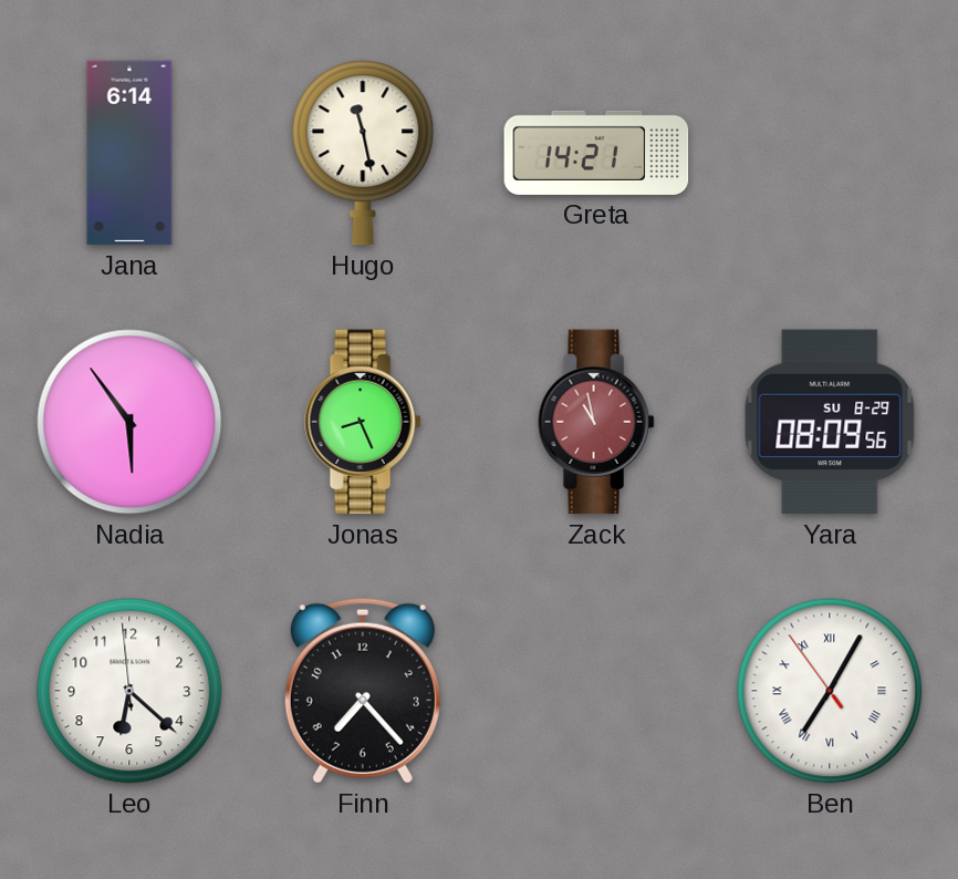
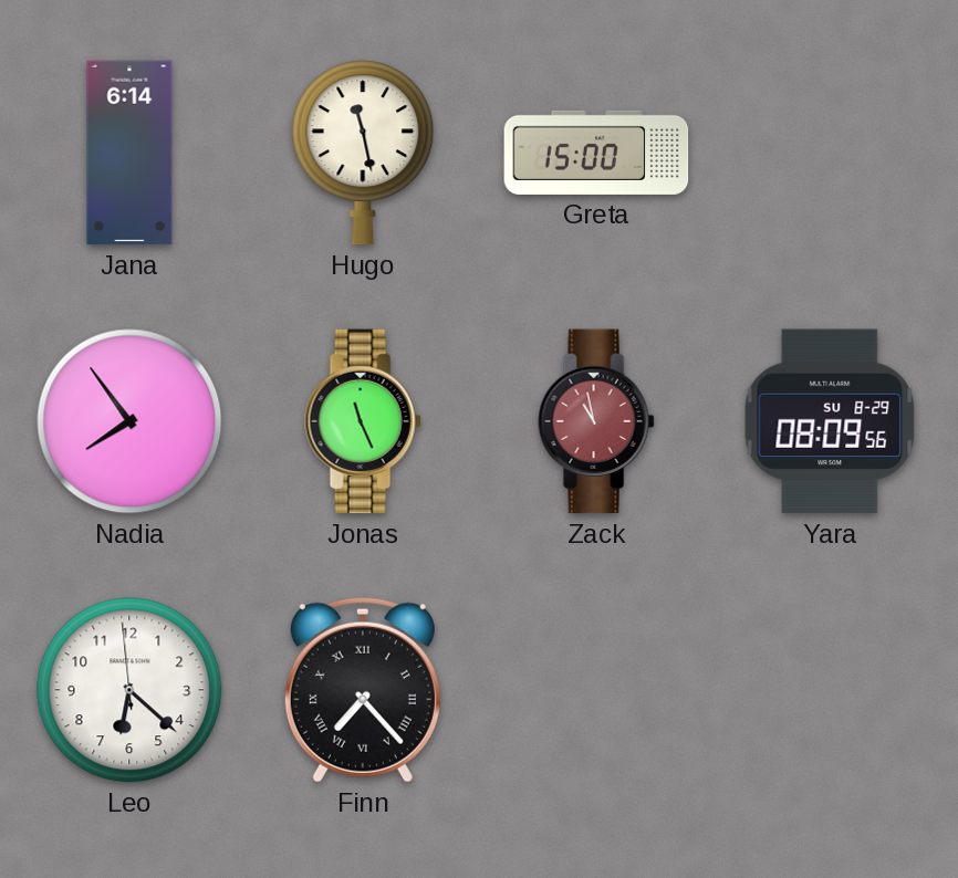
Greta: 14:21 -> 15:00
Nadia: 5:54 -> 7:54
Jonas: 8:26 -> 11:26
Finn numerals: Arabic -> Roman
Ben: 7:04 -> none
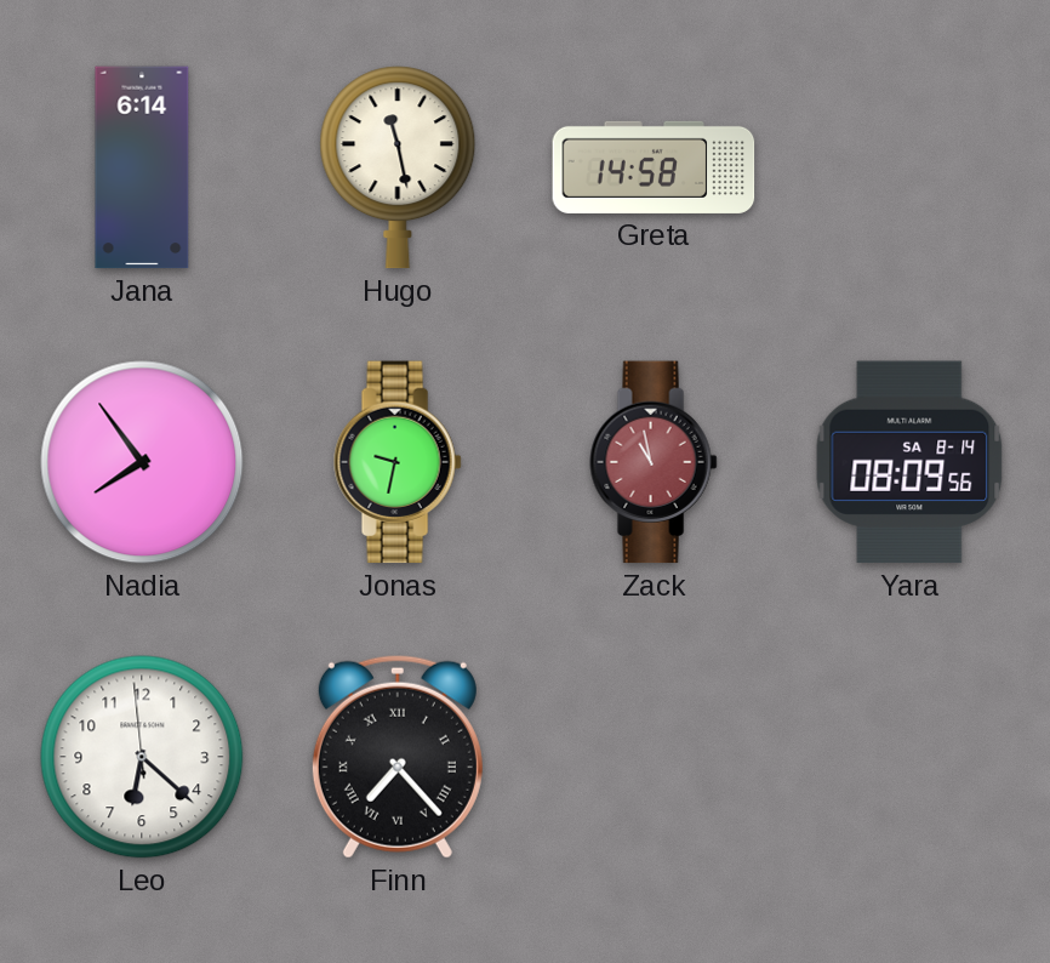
Greta: 15:00 -> 14:58
Jonas: 11:26 -> 9:32
Yara date: SU 8-29 -> SA 8-14
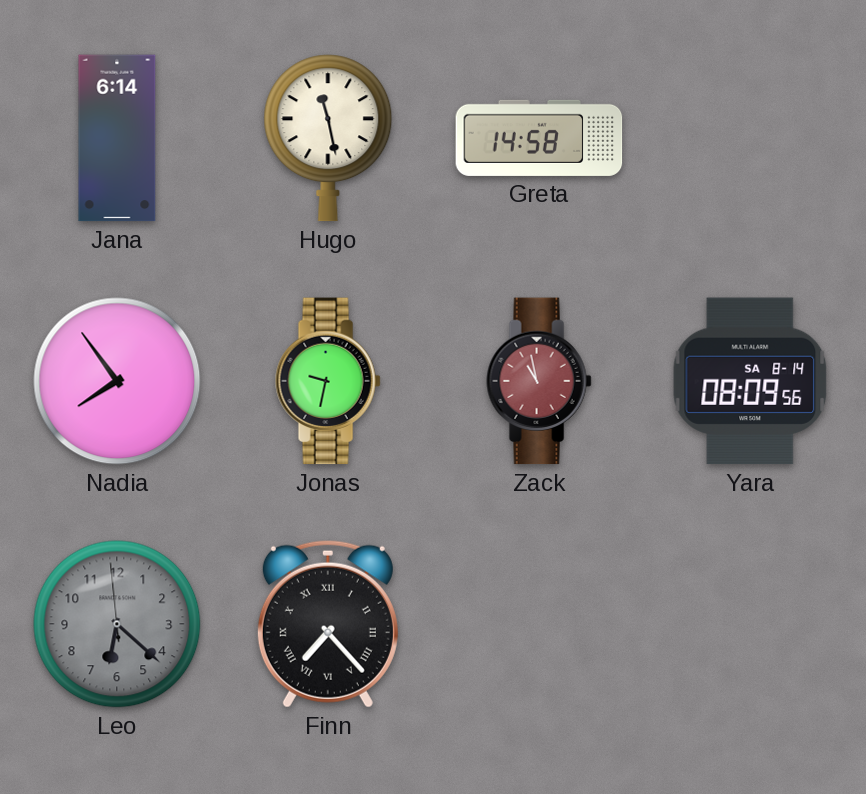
Leo dial: white -> grey
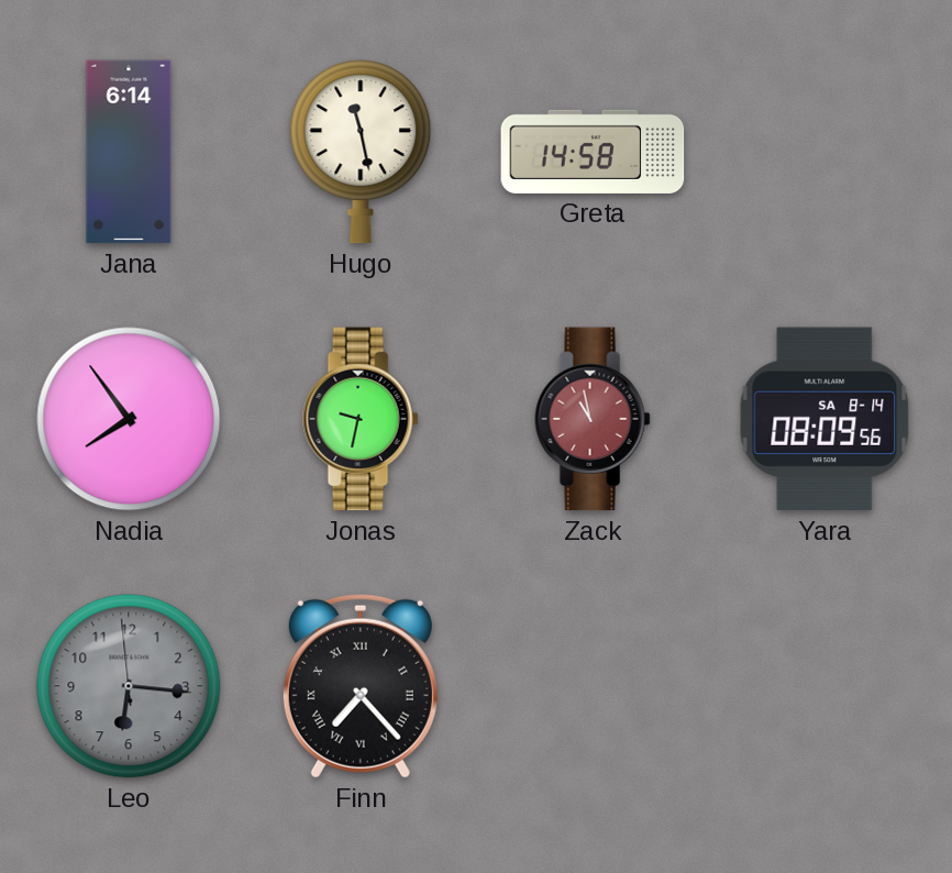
Leo: 6:21 -> 6:15
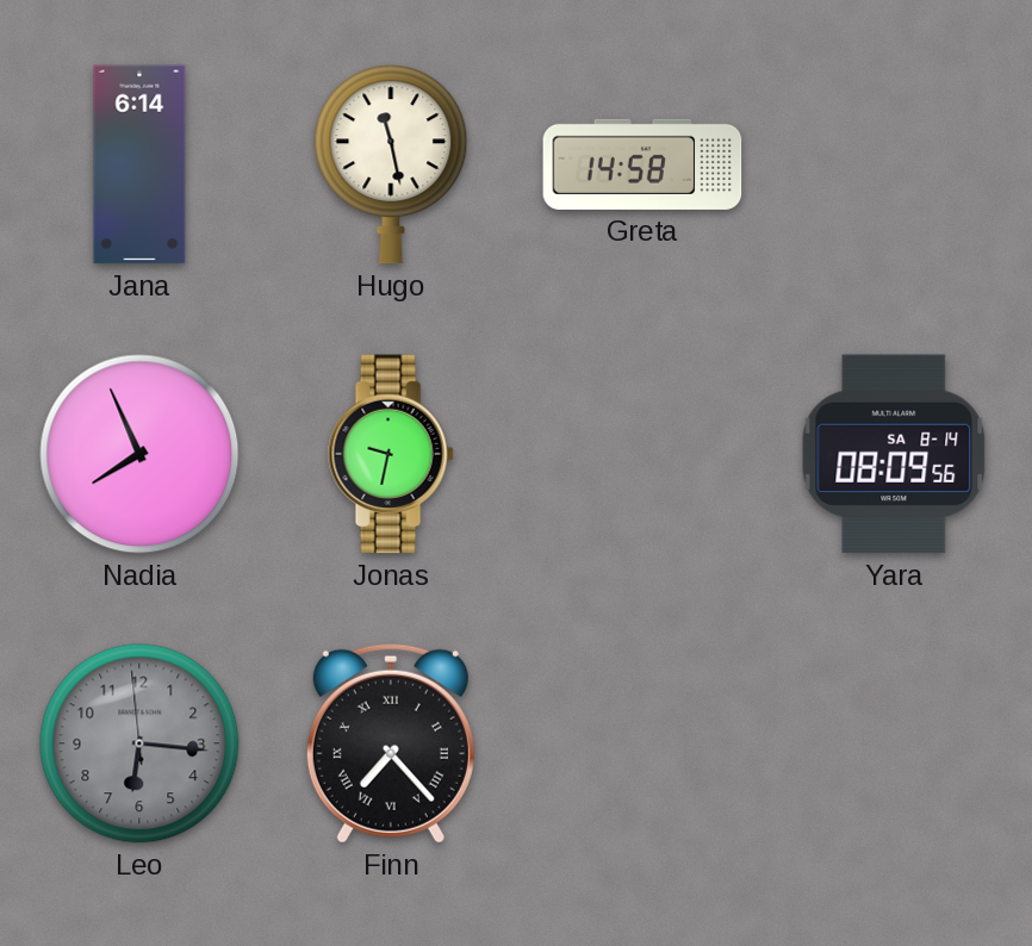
Nadia: 7:54 -> 7:56
Zack: 10:58 -> none
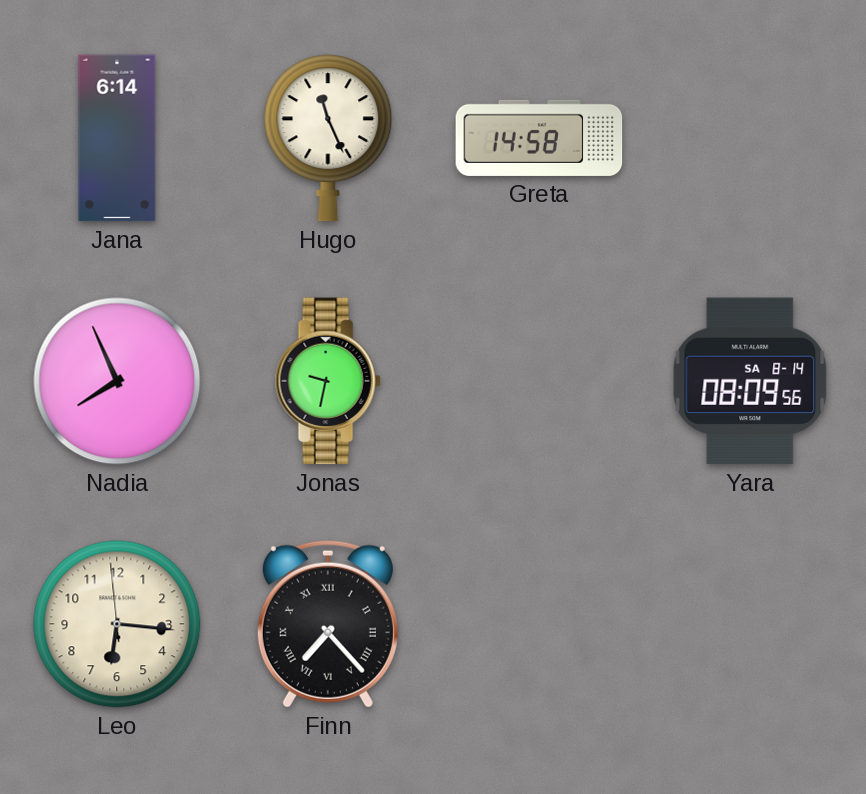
Hugo: 11:28 -> 11:26
Leo dial: grey -> cream
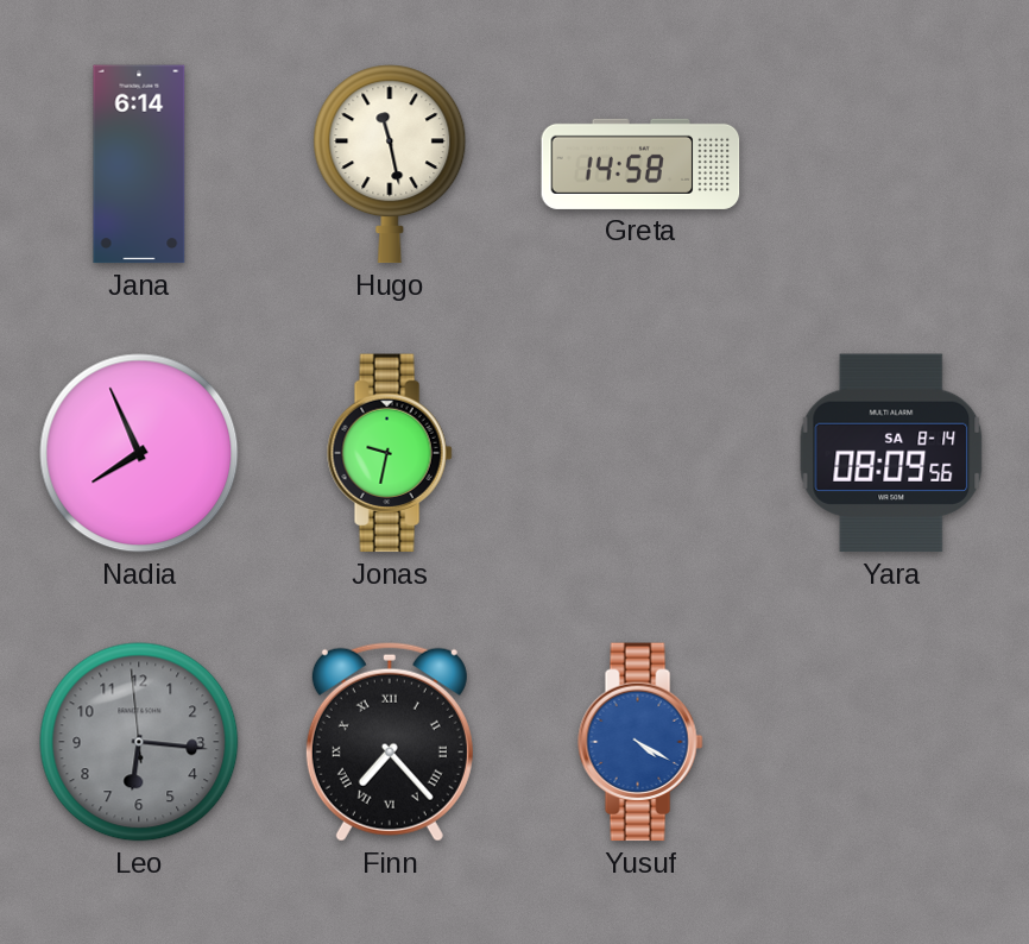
Hugo: 11:26 -> 11:28
Leo dial: cream -> grey
Yusuf: none -> 4:20
